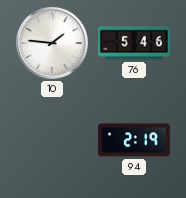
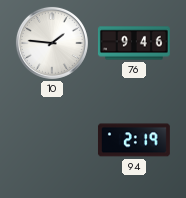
76: 5:46 -> 9:46
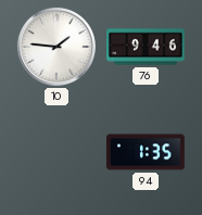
94: 2:19 -> 1:35
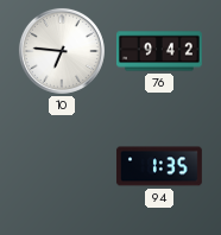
10: 1:46 -> 6:46
76: 9:46 -> 9:42
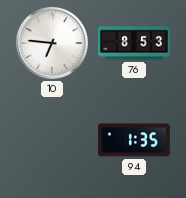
76: 9:42 -> 8:53
